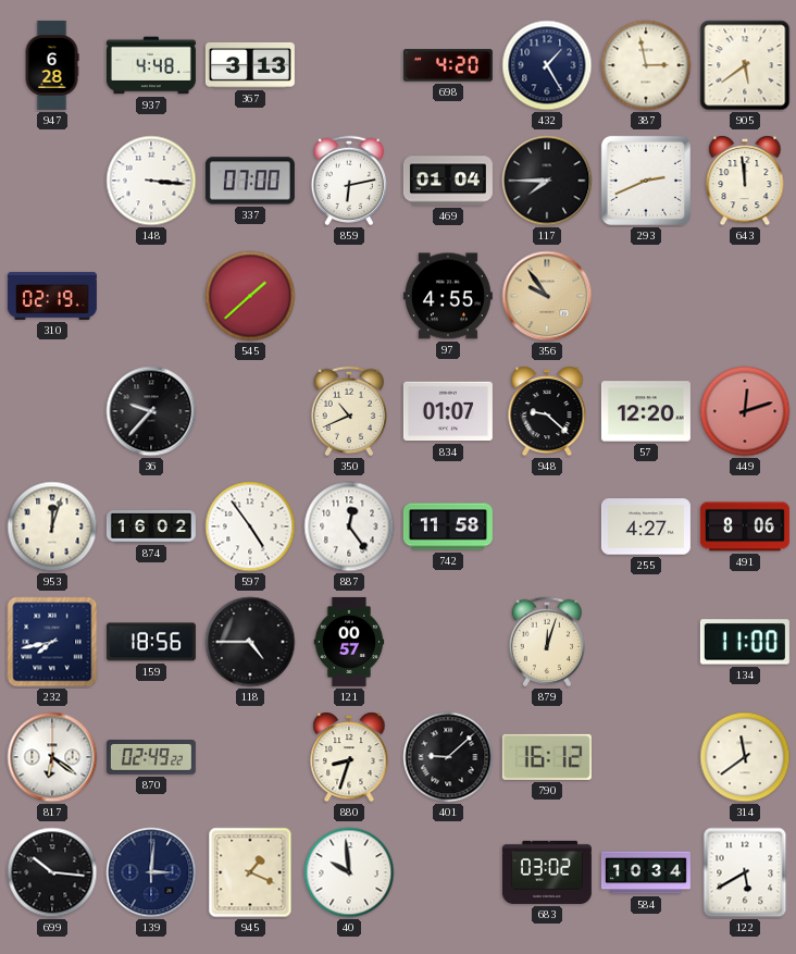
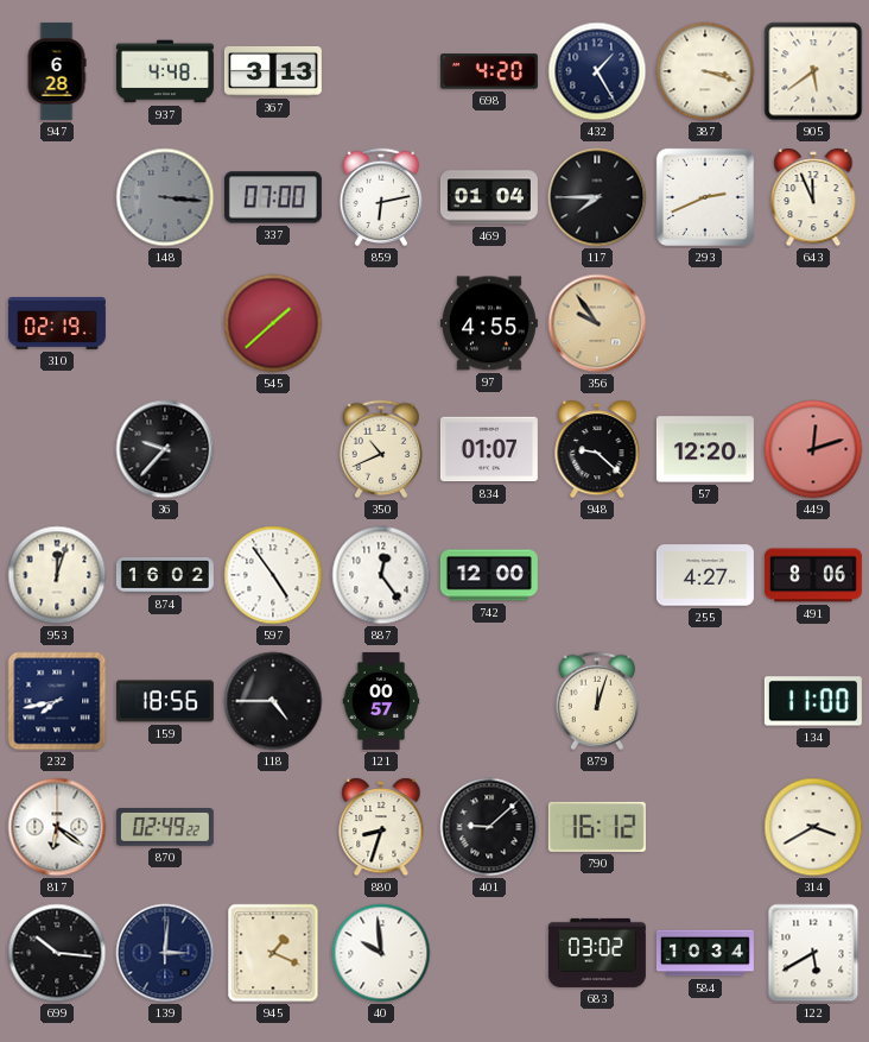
387: 2:58 -> 3:18
148 dial: white -> grey
643: 11:59 -> 11:56
742: 11:58 -> 12:00
314: 11:39 -> 3:40
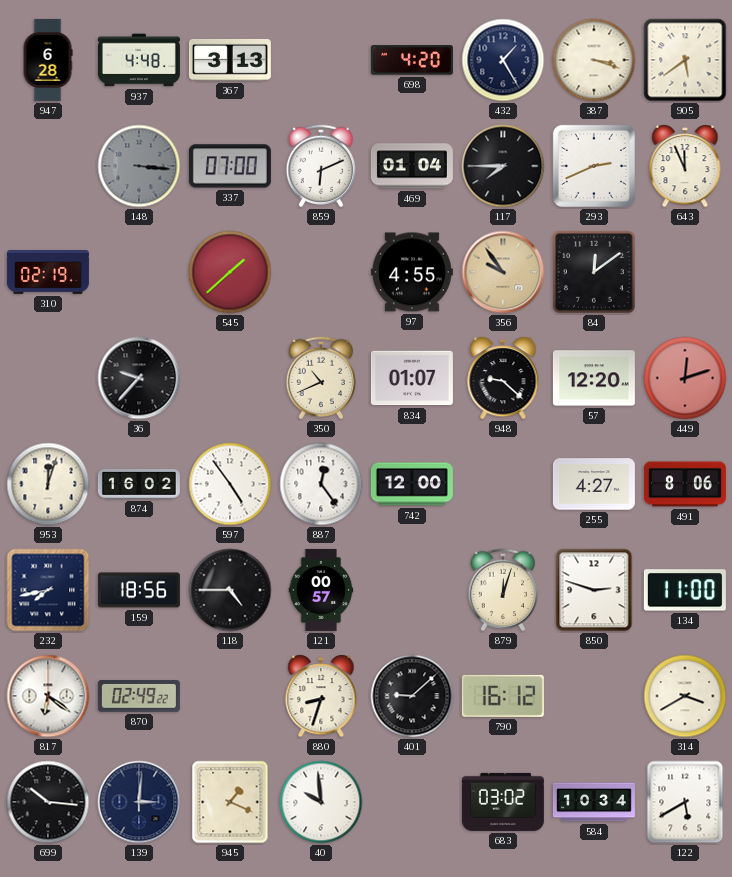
859: 6:13 -> 6:11
84: none -> 12:09
850: none -> 2:48
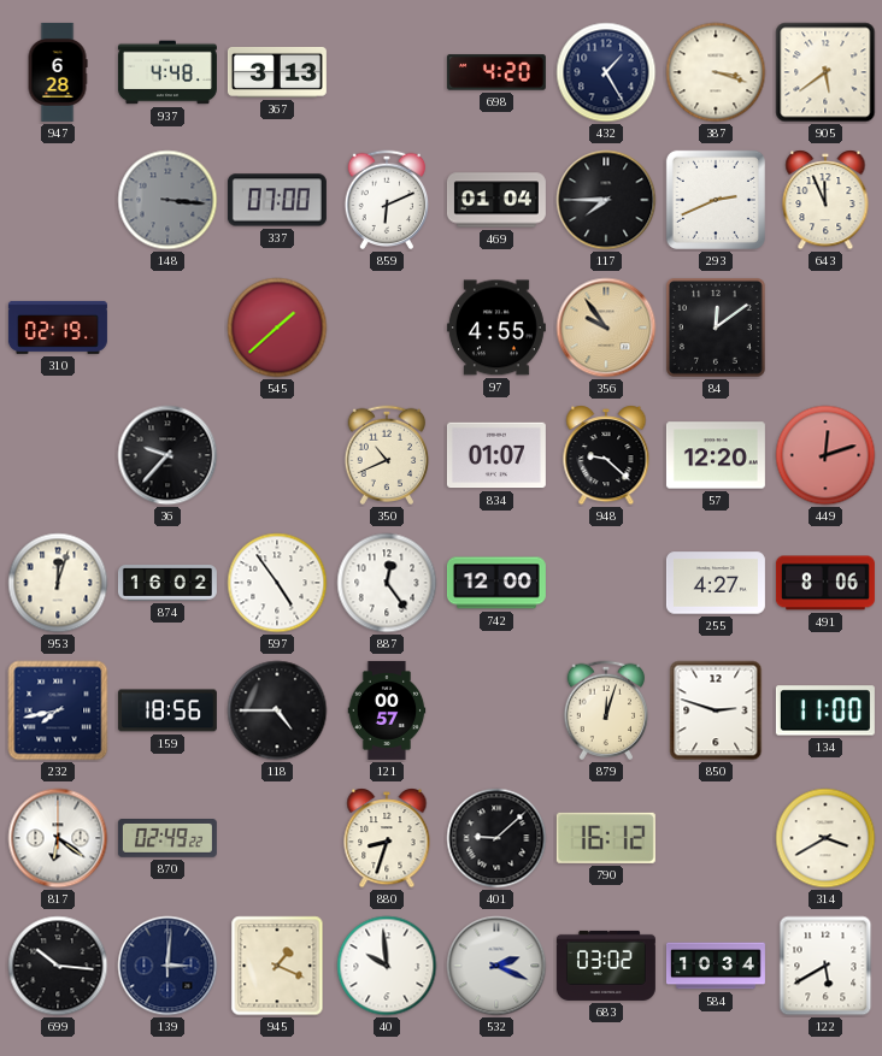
532: none -> 2:19
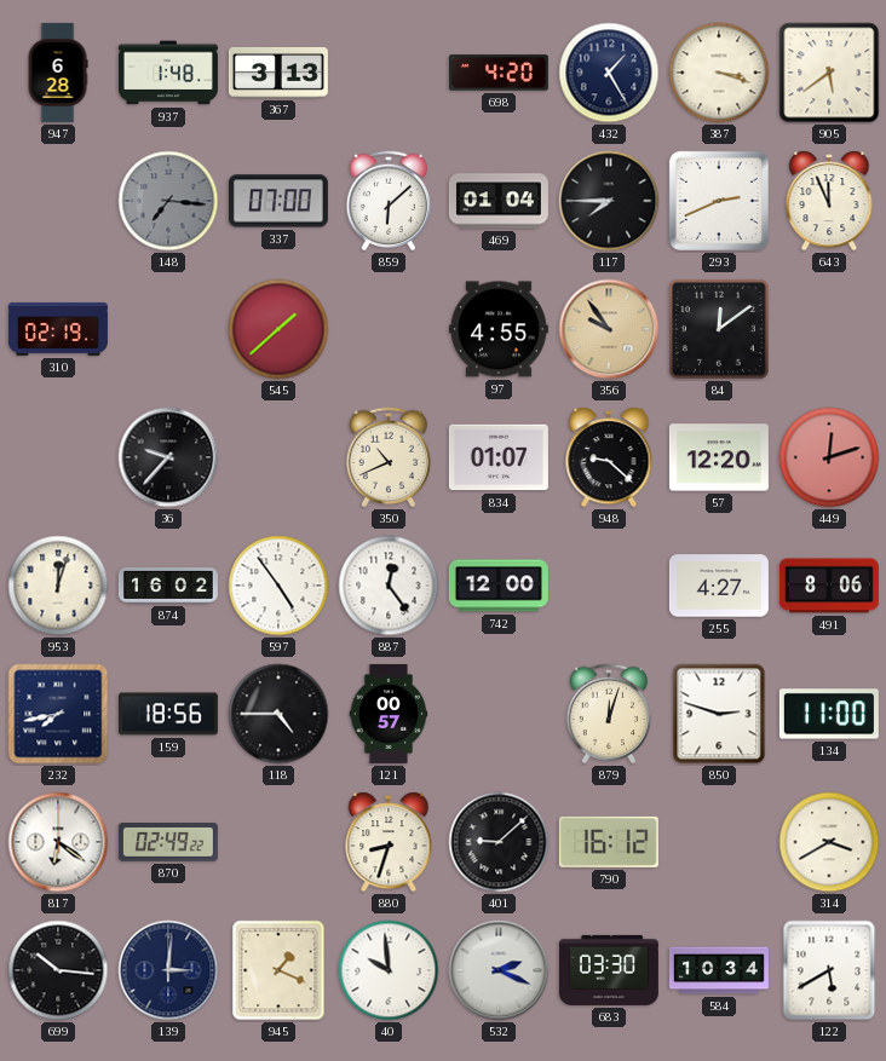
937: 4:48 -> 1:48
148: 3:16 -> 7:16
859: 6:11 -> 6:08
683: 03:02 -> 03:30
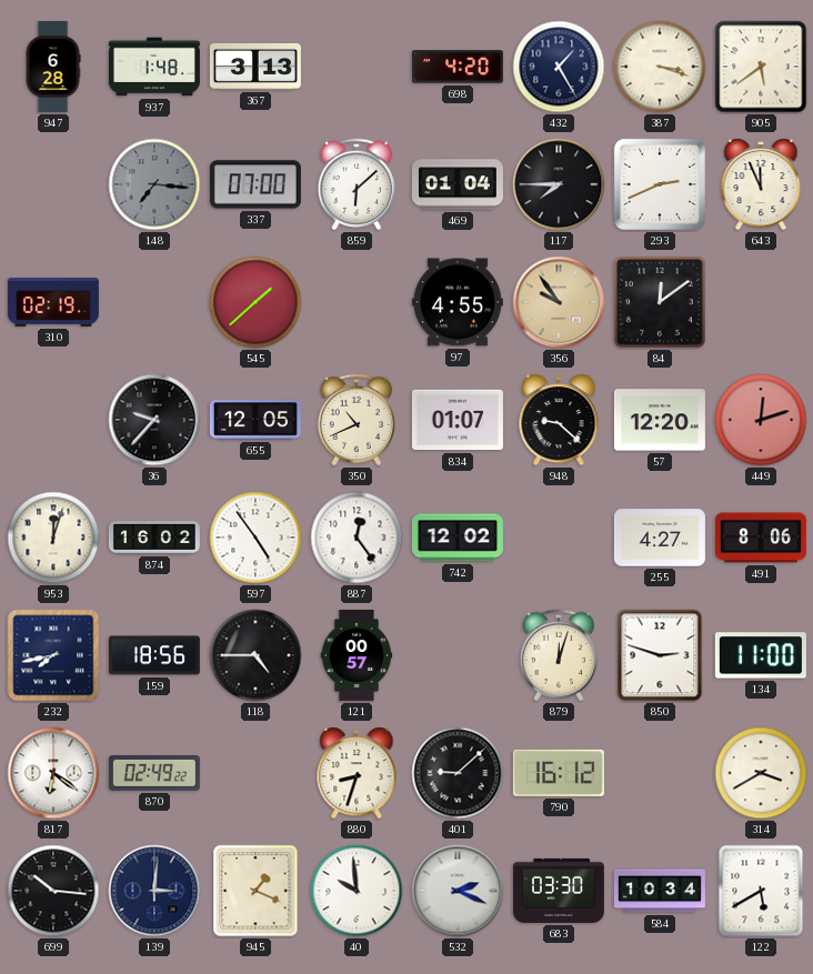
655: none -> 12:05
742: 12:00 -> 12:02
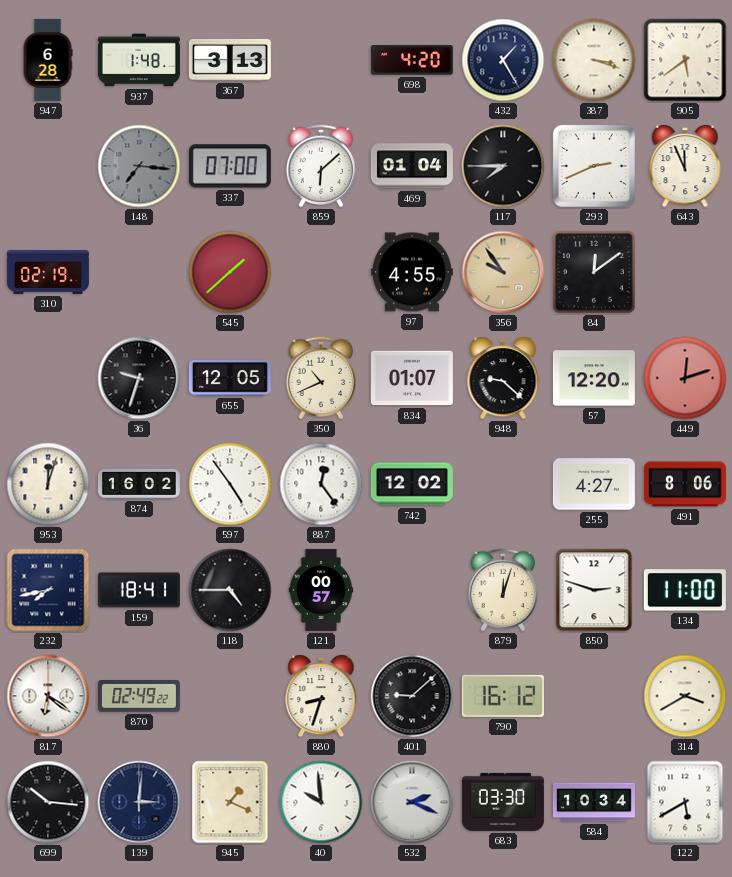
36: 9:37 -> 9:33
159: 18:56 -> 18:41
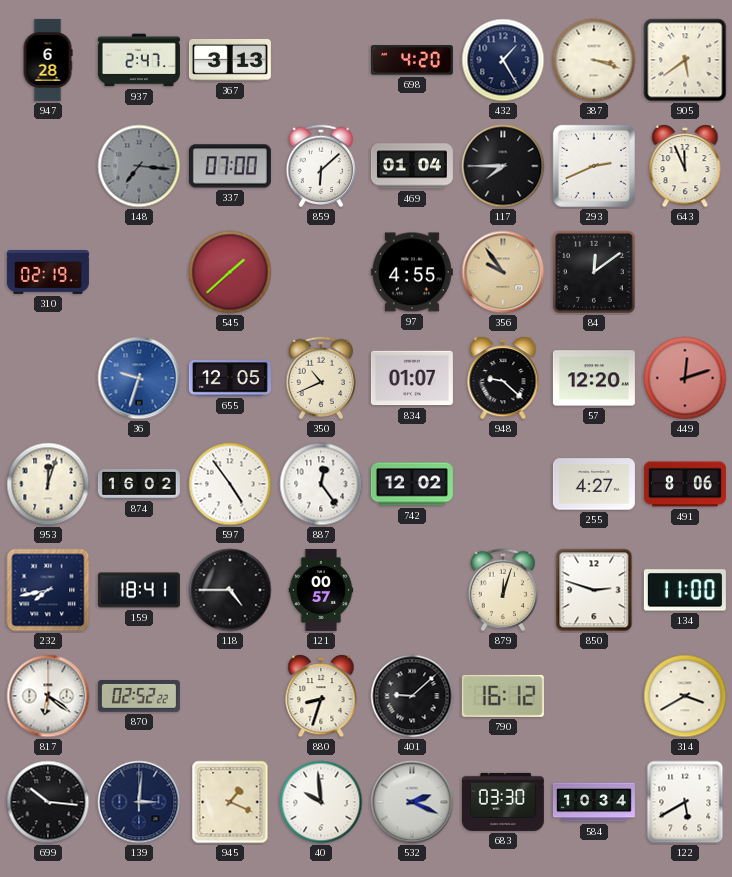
937: 1:48 -> 2:47
36 dial: black -> blue
870: 02:49 -> 02:52
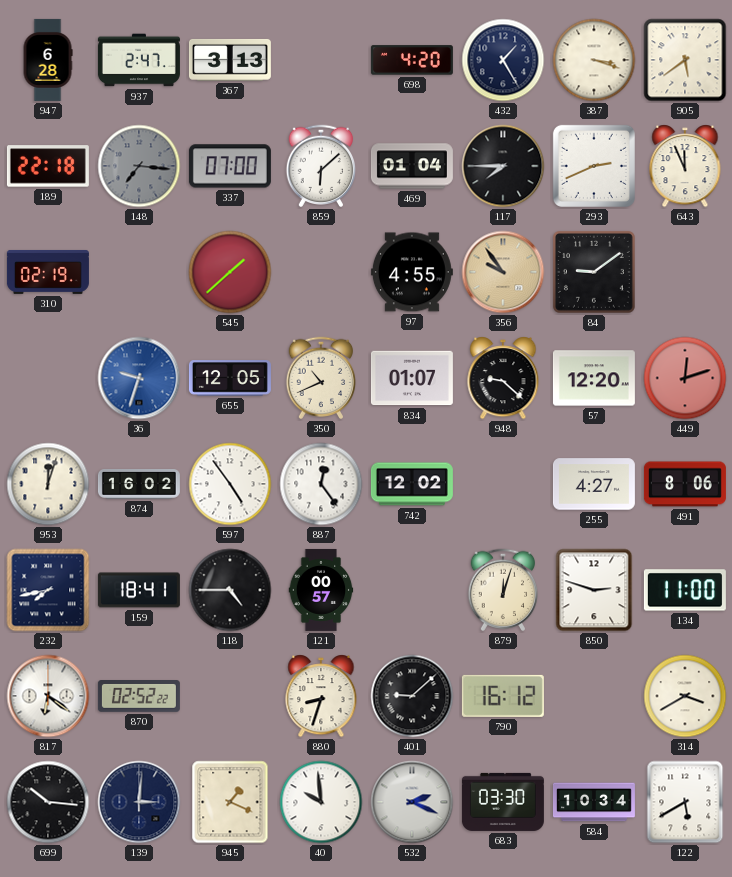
189: none -> 22:18
84: 12:09 -> 9:09
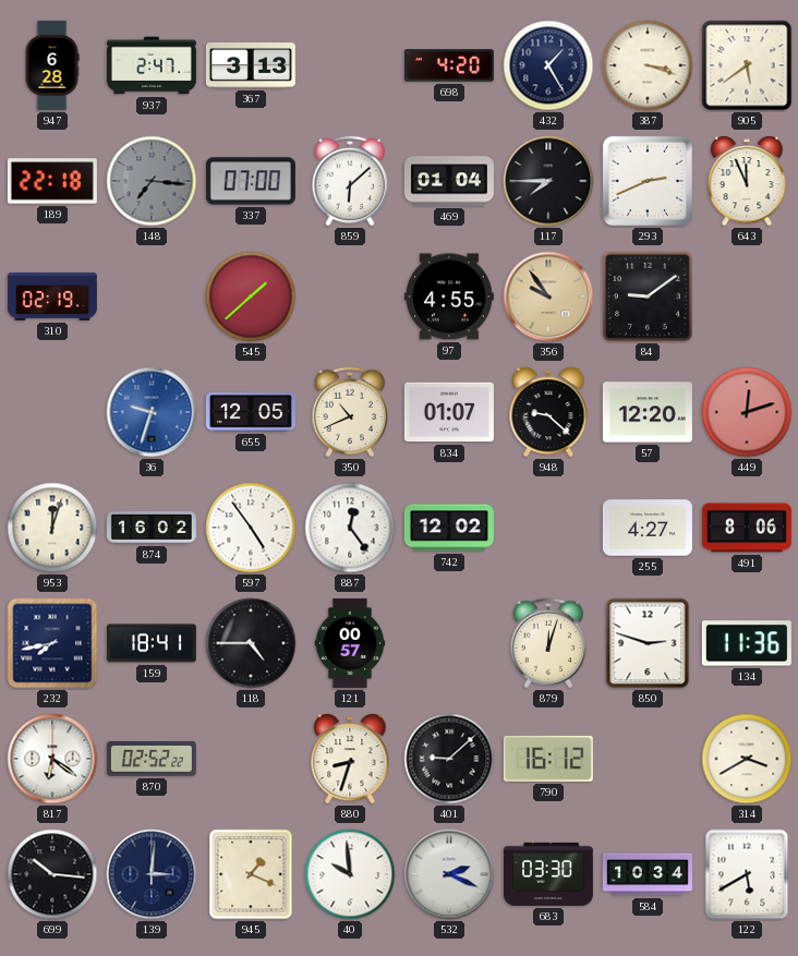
134: 11:00 -> 11:36
